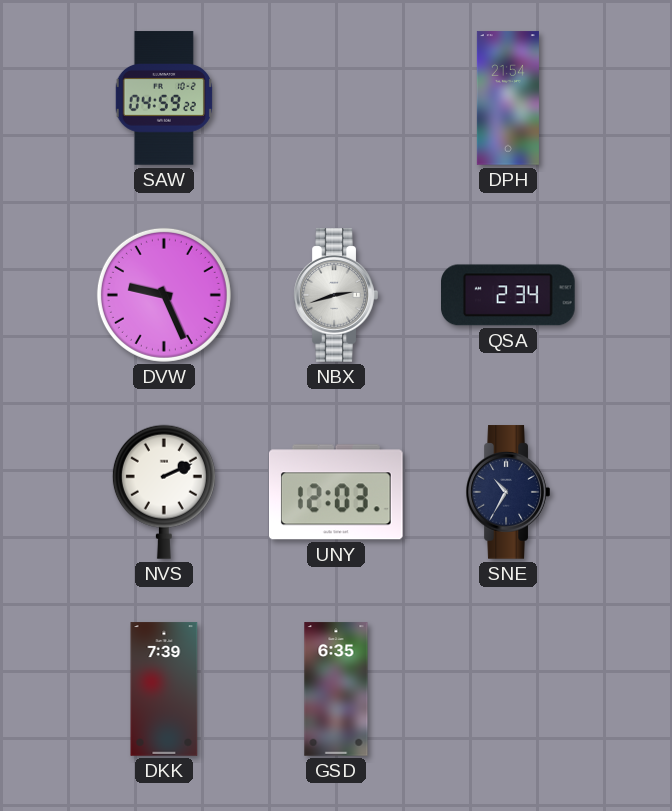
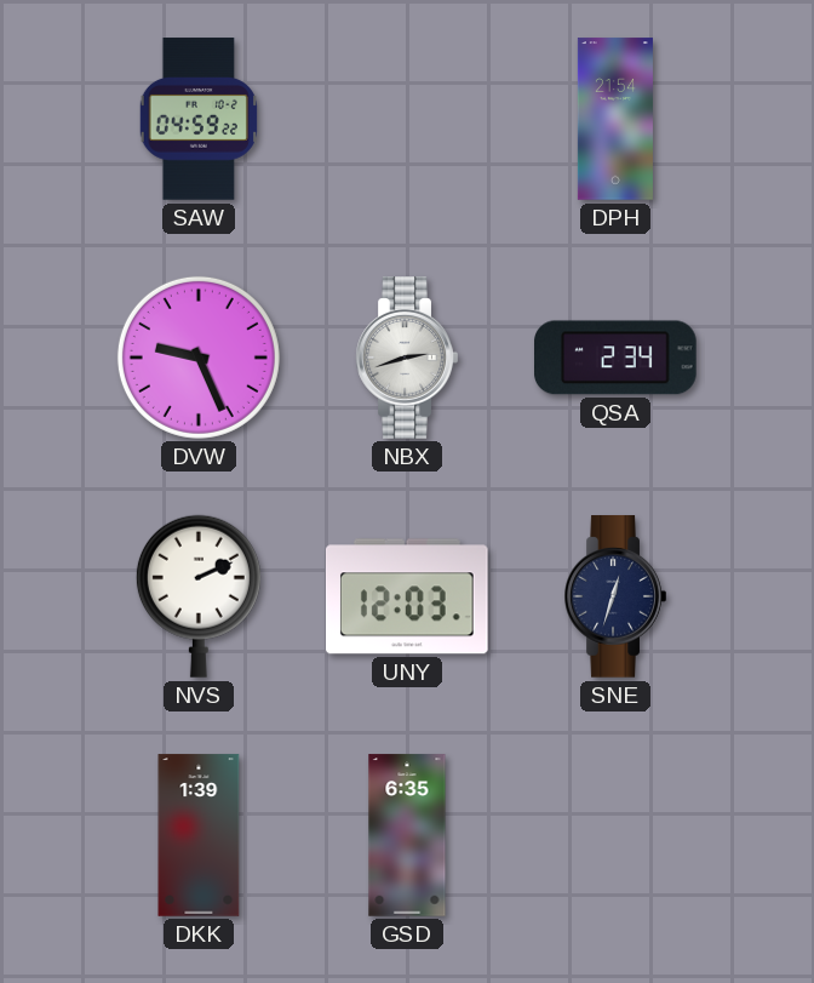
SNE: 10:35 -> 12:33
DKK: 7:39 -> 1:39
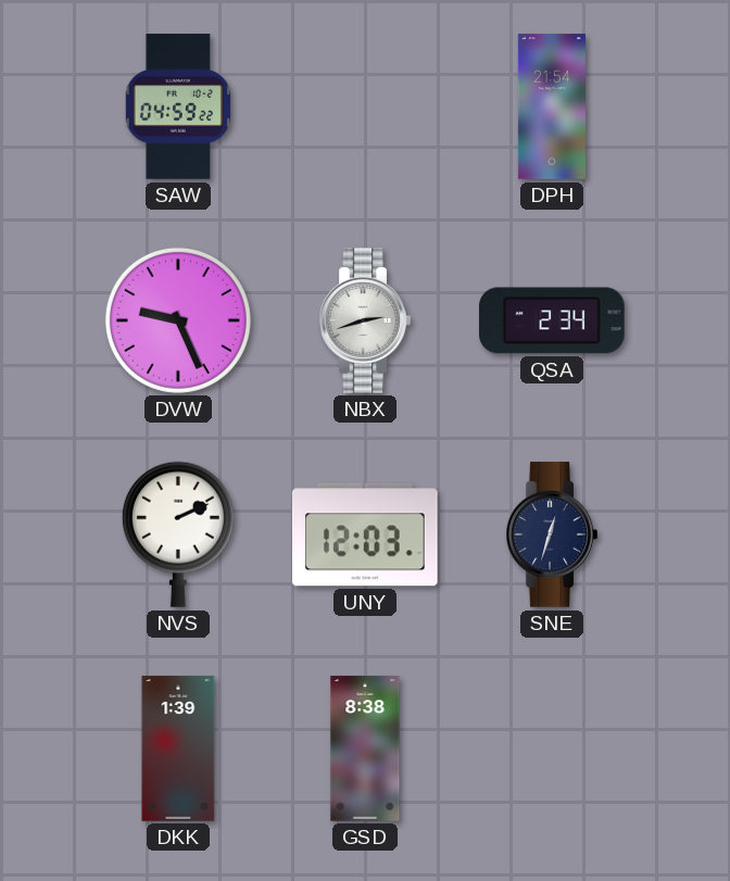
GSD: 6:35 -> 8:38
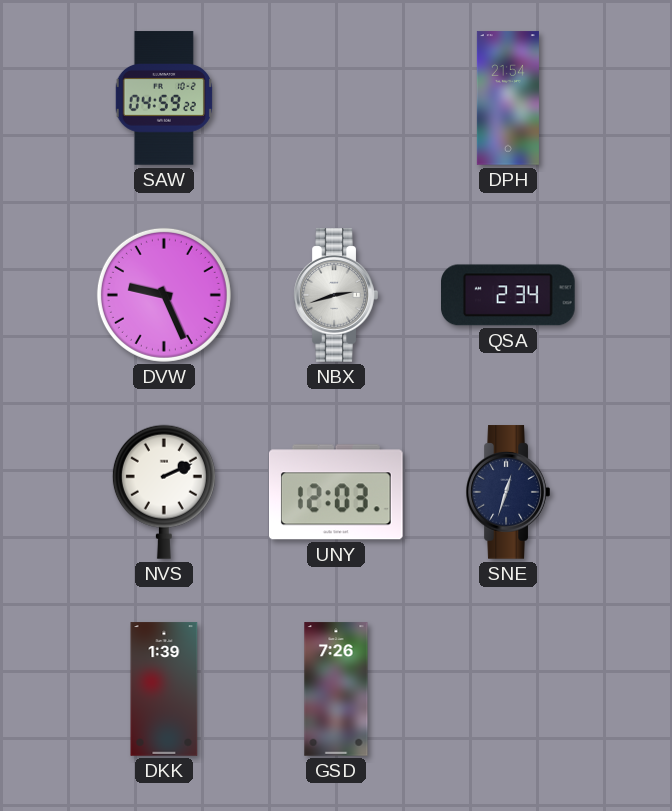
GSD: 8:38 -> 7:26
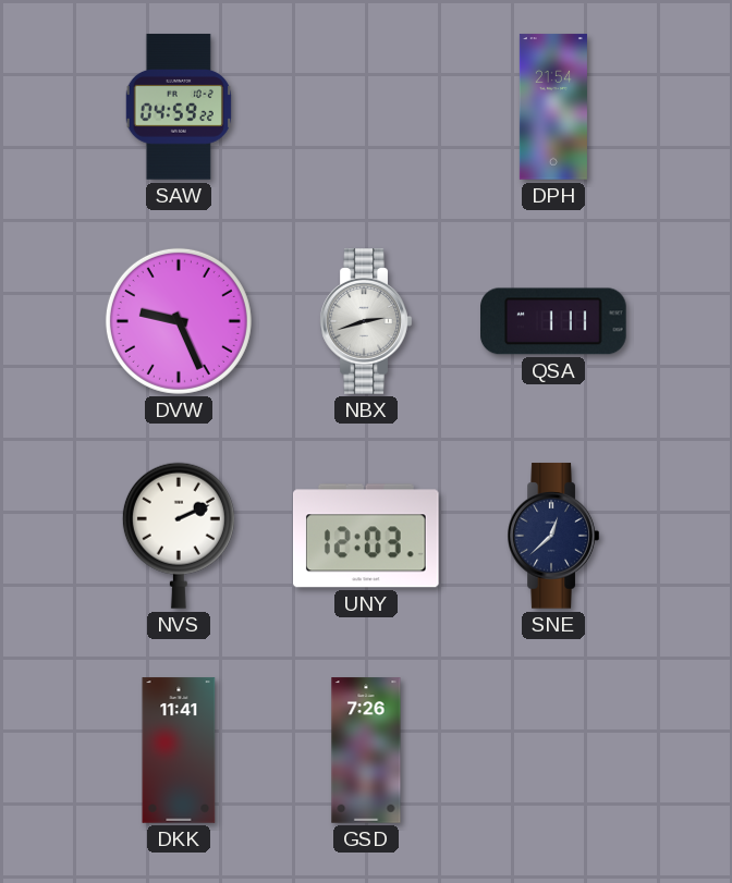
QSA: 2:34 -> 1:11
SNE: 12:33 -> 12:38
DKK: 1:39 -> 11:41
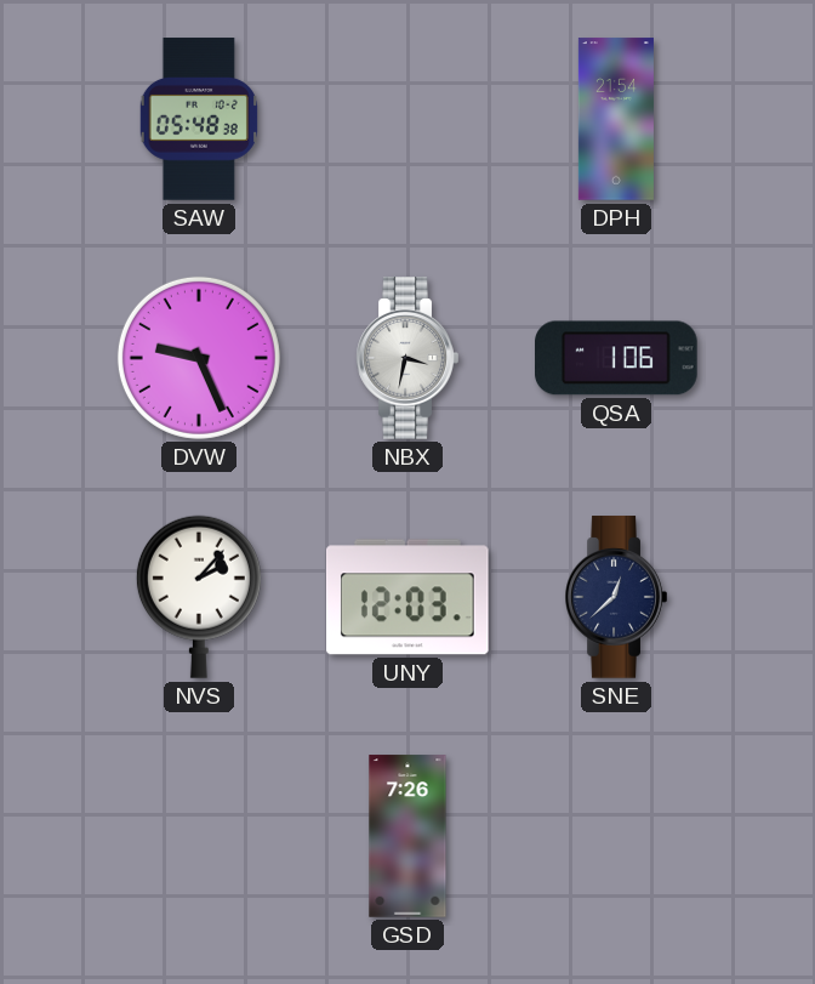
SAW: 04:59 -> 05:48
NBX: 2:42 -> 3:32
QSA: 1:11 -> 1:06
NVS: 2:11 -> 2:07
DKK: 11:41 -> none
